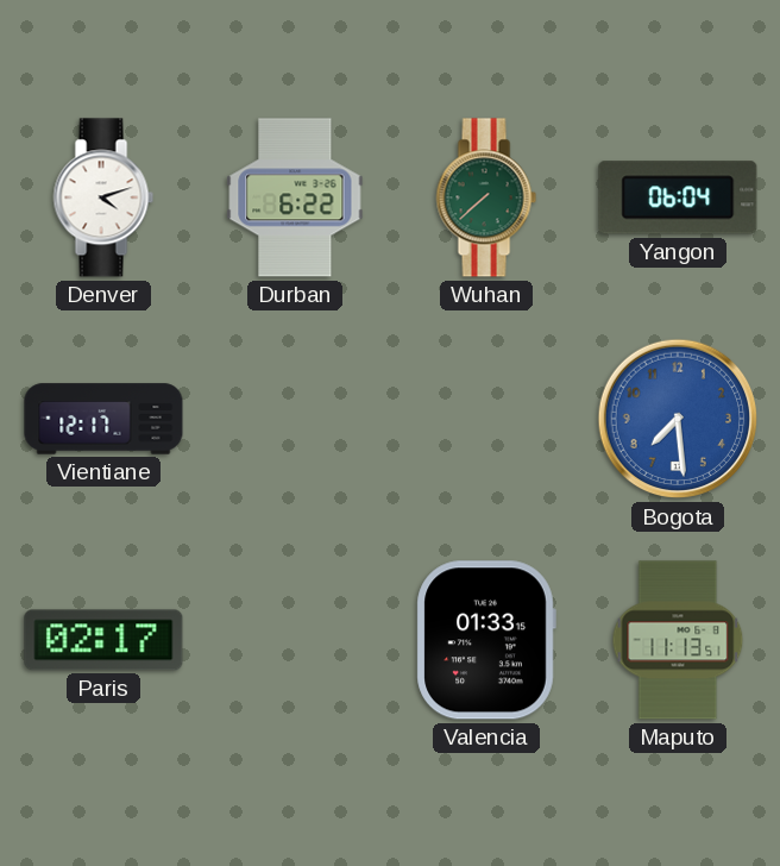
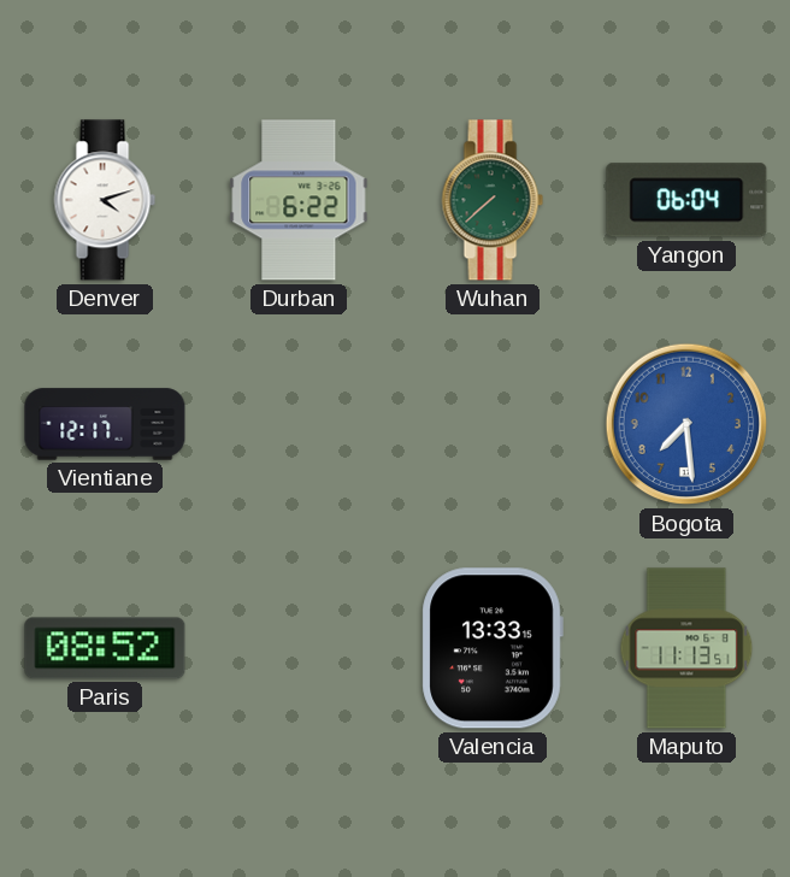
Paris: 02:17 -> 08:52
Valencia: 01:33 -> 13:33
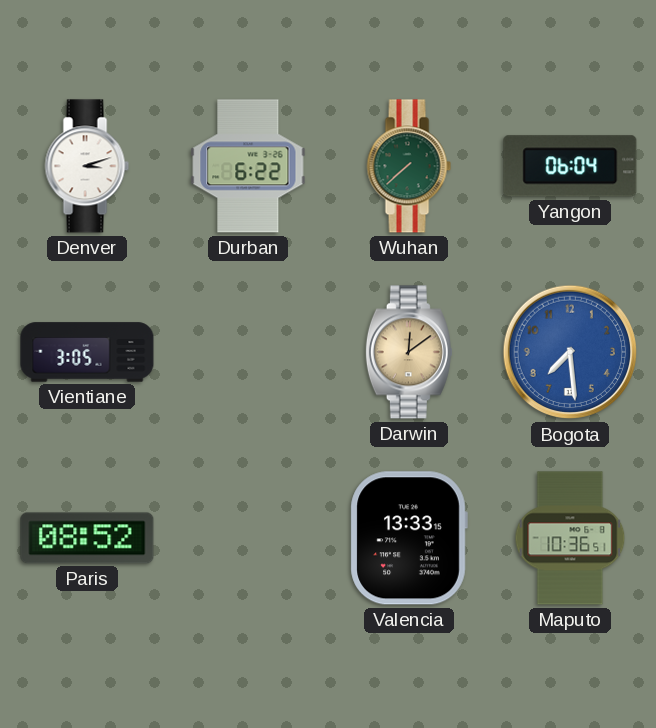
Denver: 4:12 -> 3:12
Vientiane: 12:17 -> 3:05
Darwin: none -> 12:09
Maputo: 11:13 -> 10:36
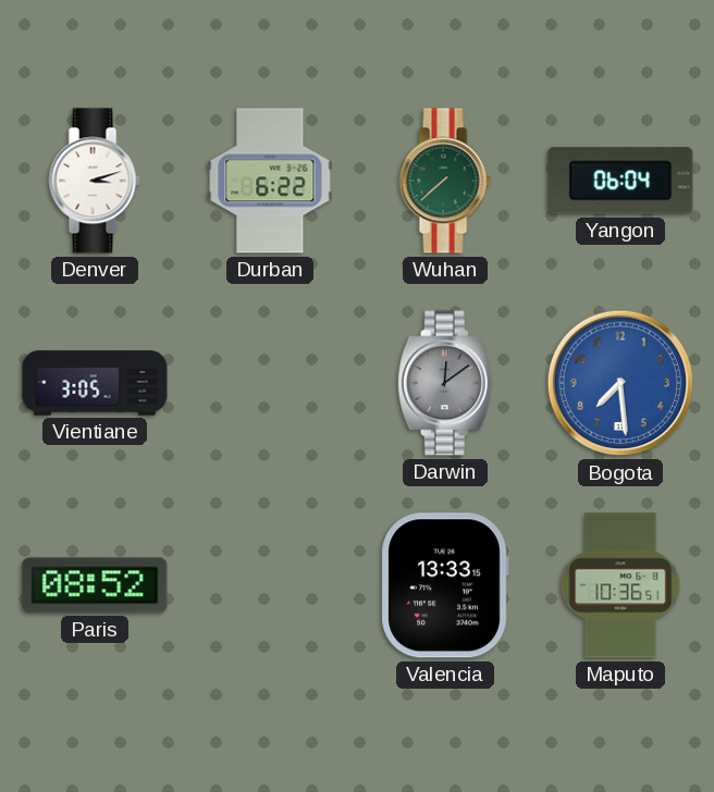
Darwin dial: champagne -> grey
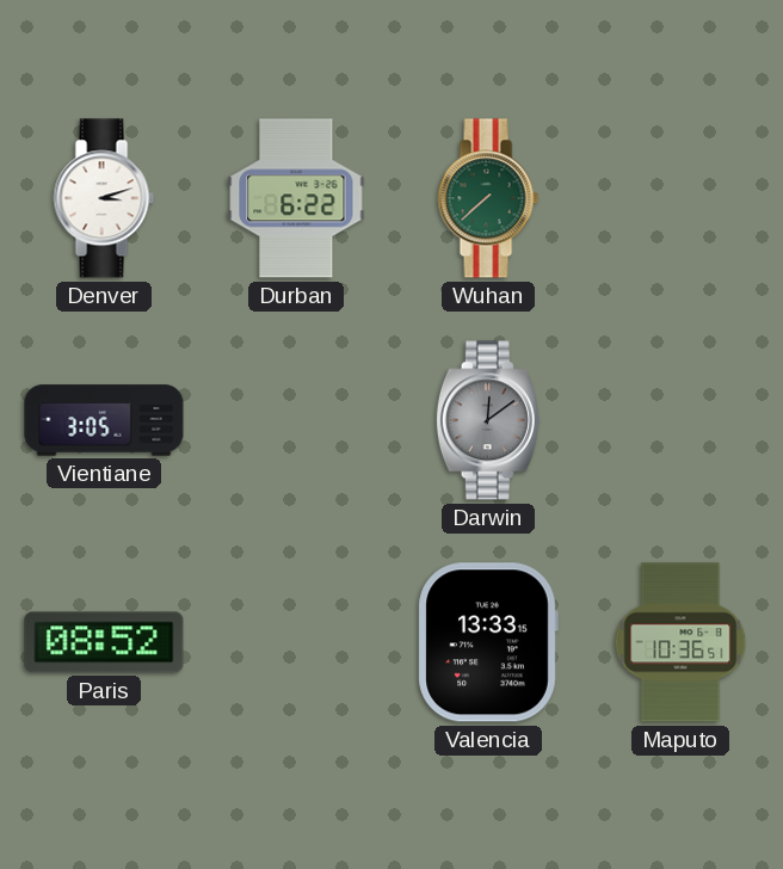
Yangon: 06:04 -> none
Bogota: 7:29 -> none
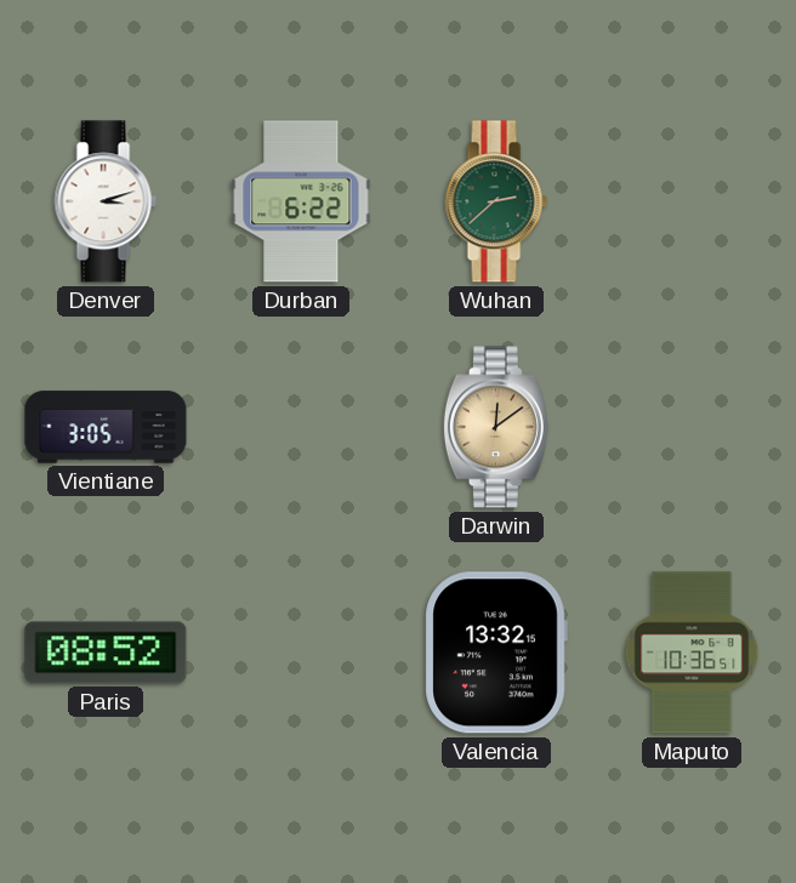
Wuhan: 7:38 -> 2:38
Darwin dial: grey -> champagne
Valencia: 13:33 -> 13:32
